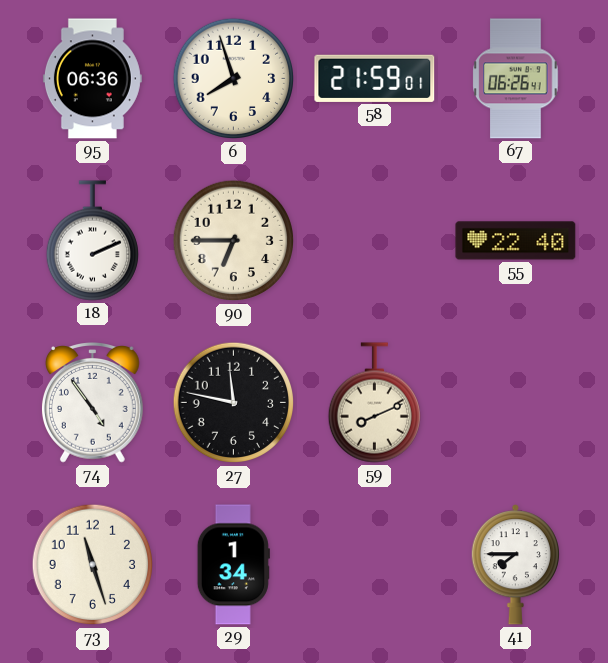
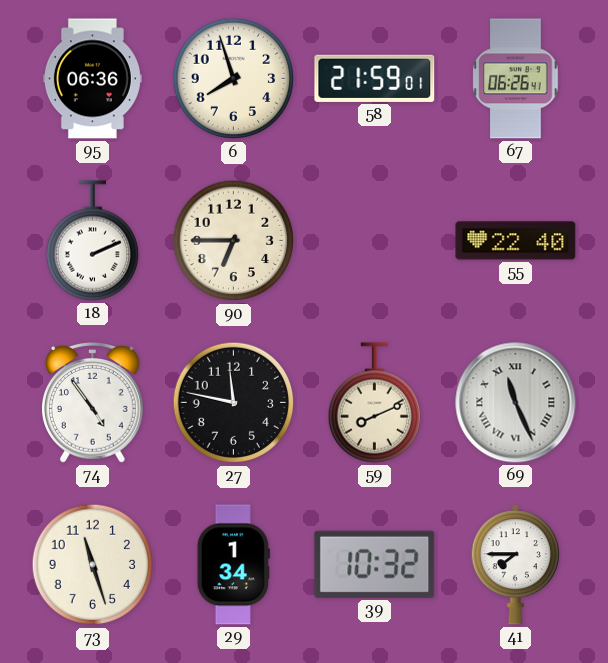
69: none -> 11:26
39: none -> 10:32
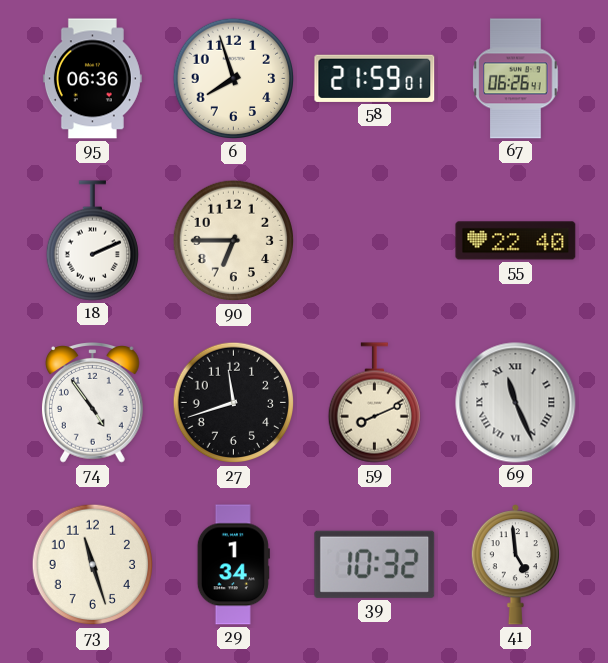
27: 11:47 -> 11:42
41: 7:45 -> 4:59
